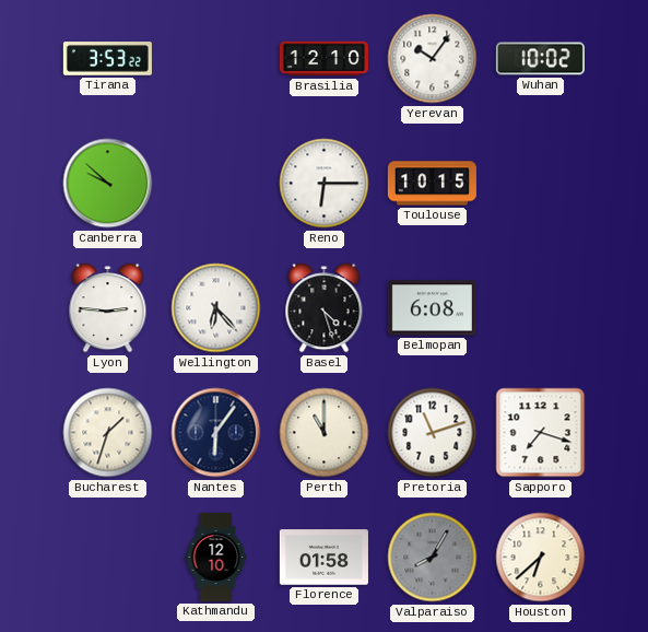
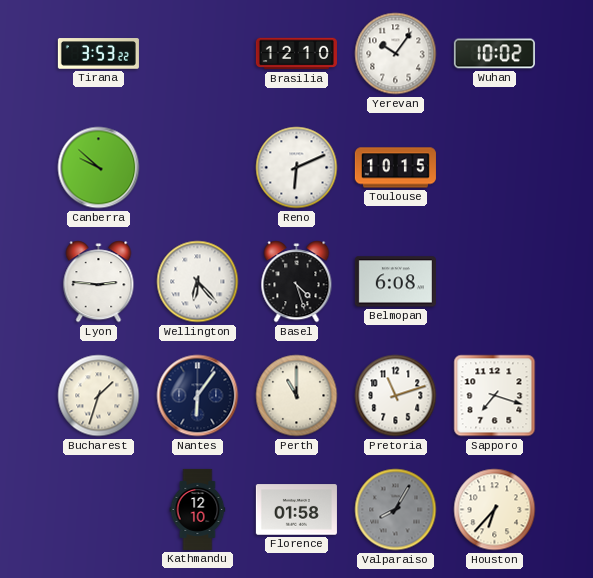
Reno: 6:15 -> 6:11
Houston: 6:38 -> 6:37
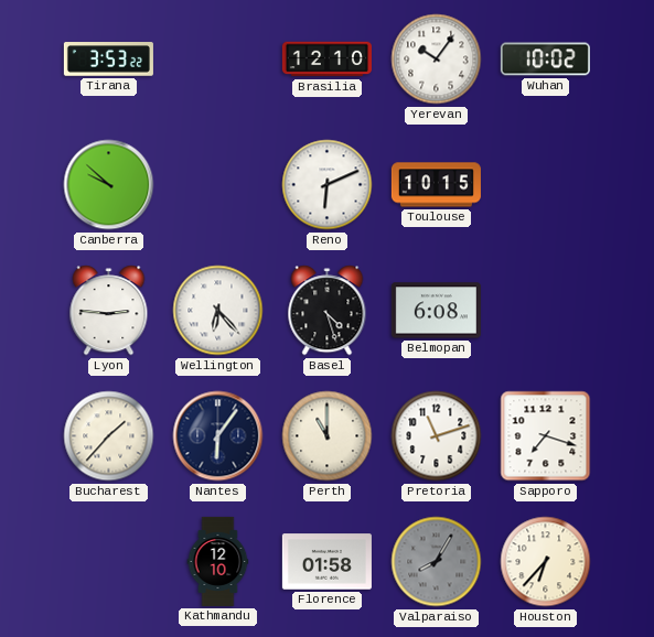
Bucharest: 1:33 -> 1:37
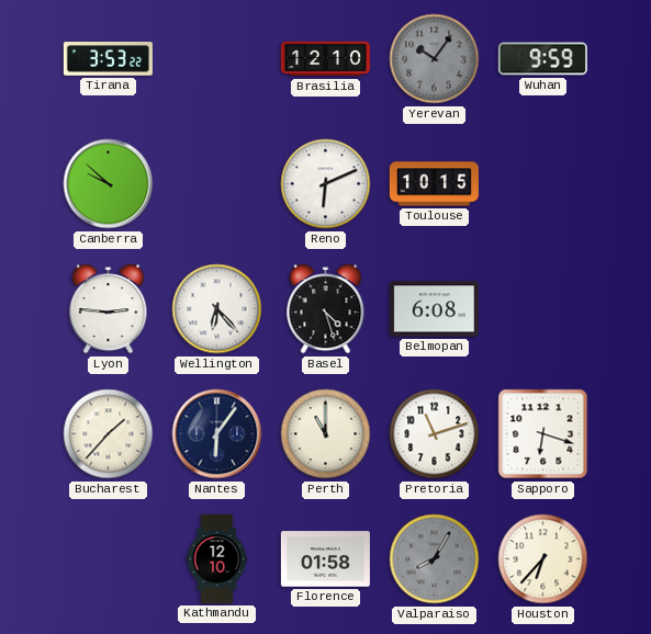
Yerevan dial: white -> grey
Wuhan: 10:02 -> 9:59
Sapporo: 7:18 -> 6:18
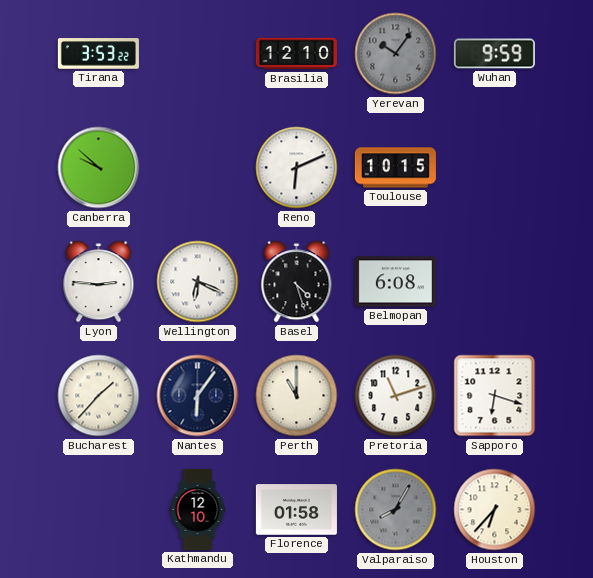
Wellington: 6:23 -> 6:19
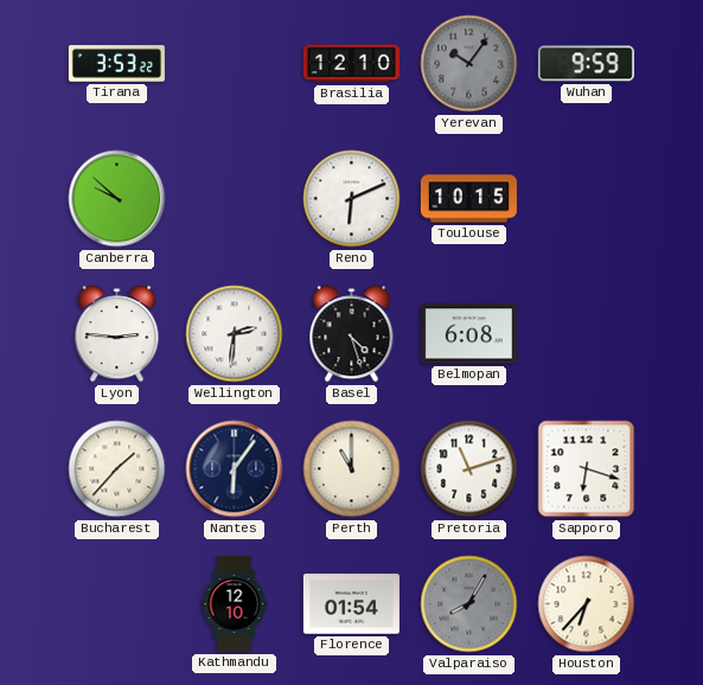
Wellington: 6:19 -> 2:31
Florence: 01:58 -> 01:54
